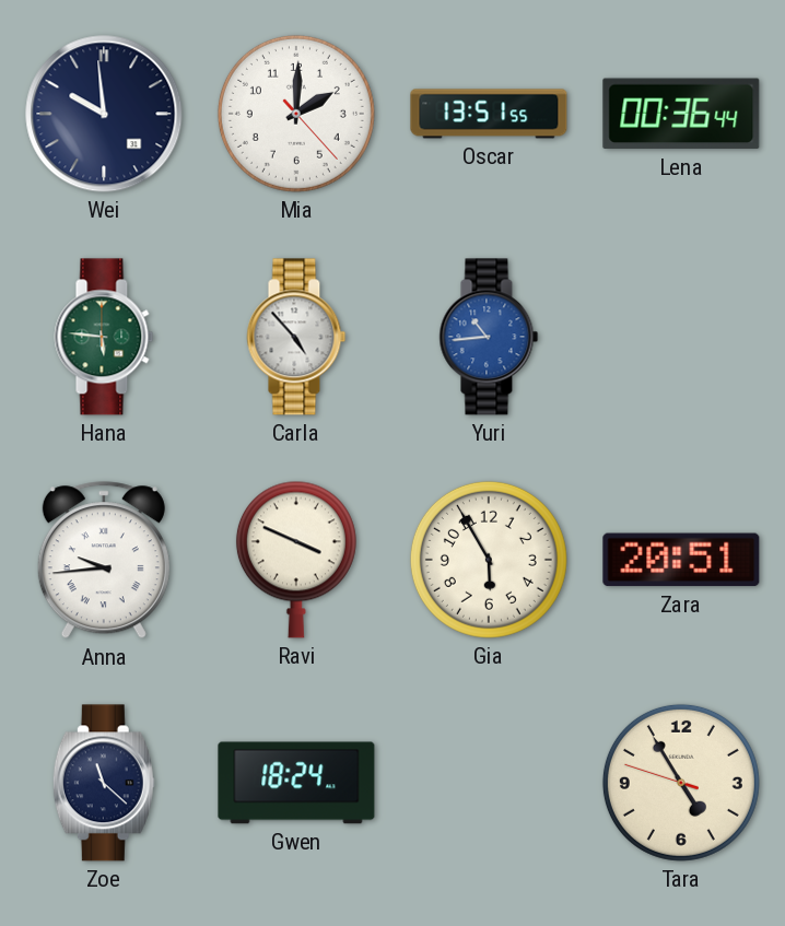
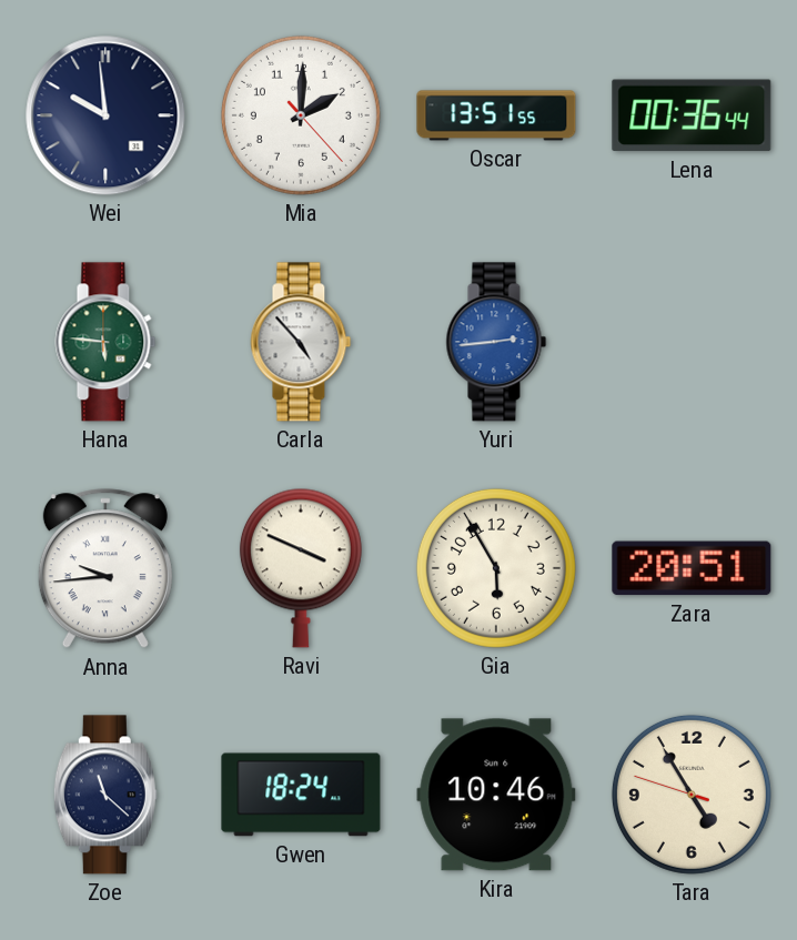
Yuri: 10:44 -> 2:44
Kira: none -> 10:46
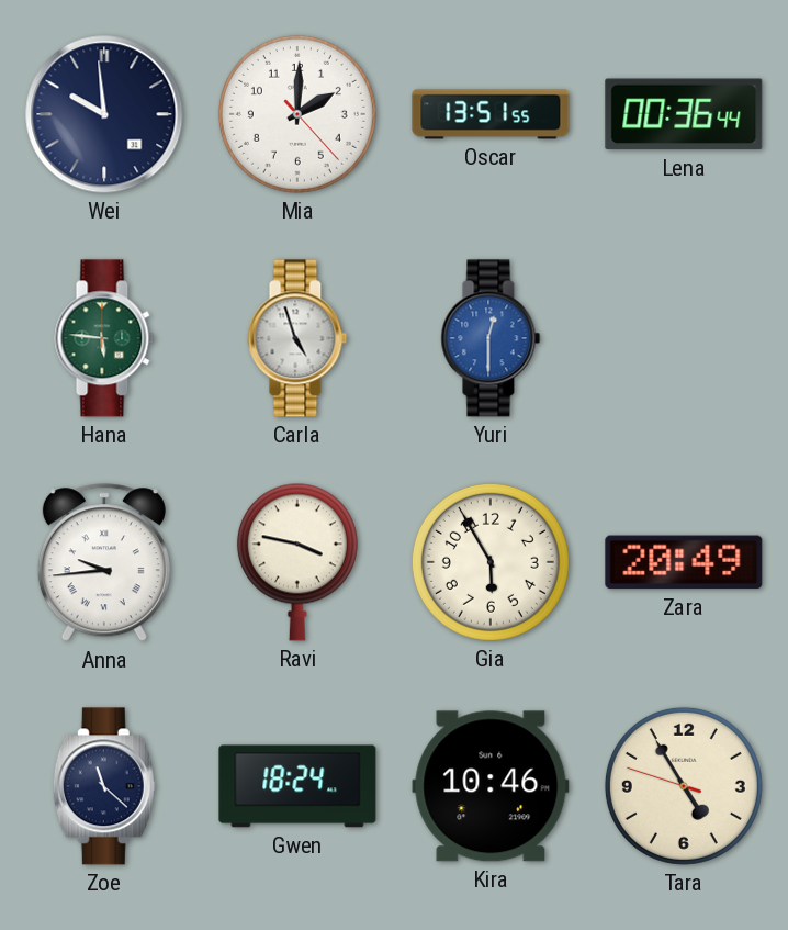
Carla: 4:53 -> 4:57
Yuri: 2:44 -> 12:30
Ravi: 3:49 -> 3:47
Zara: 20:51 -> 20:49
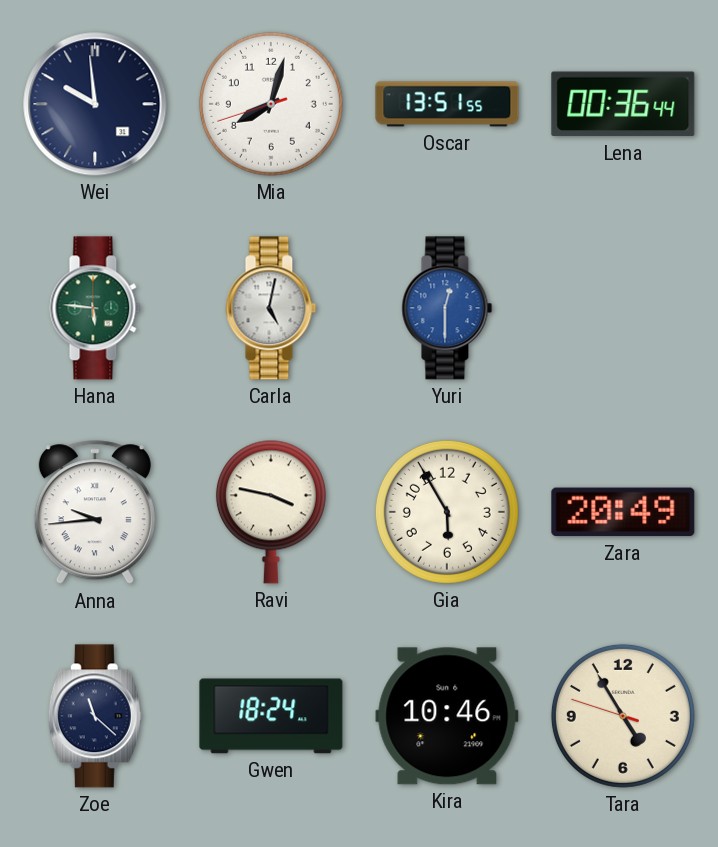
Mia: 2:00 -> 8:02
Carla: 4:57 -> 5:02
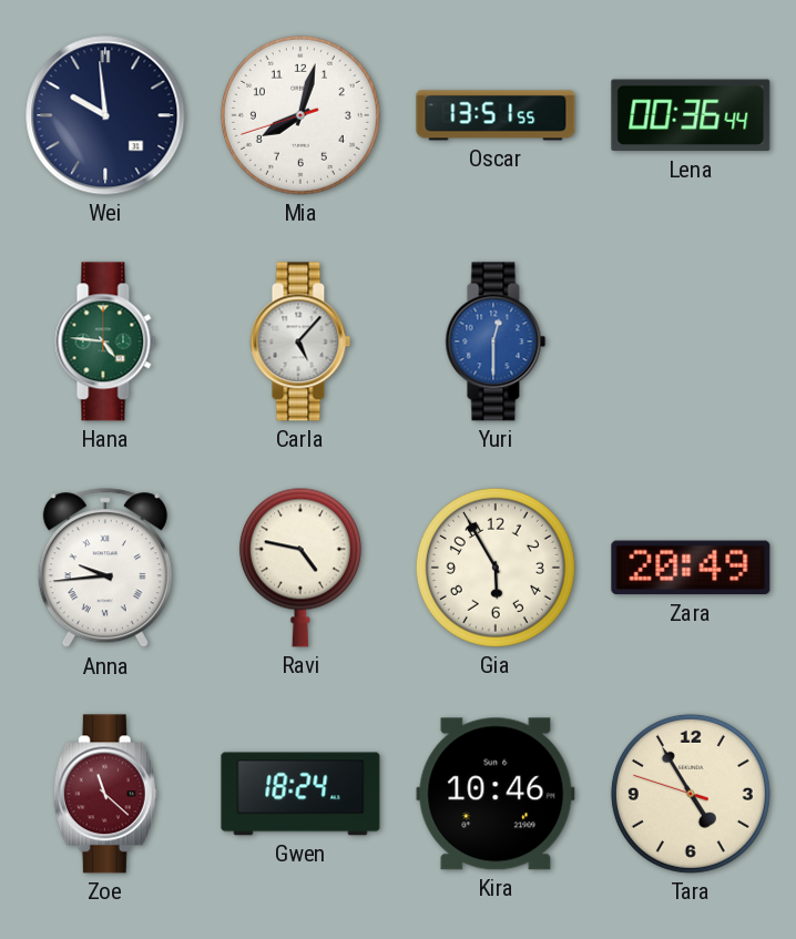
Hana: 5:46 -> 4:46
Carla: 5:02 -> 5:07
Ravi: 3:47 -> 4:47
Zoe dial: navy -> burgundy
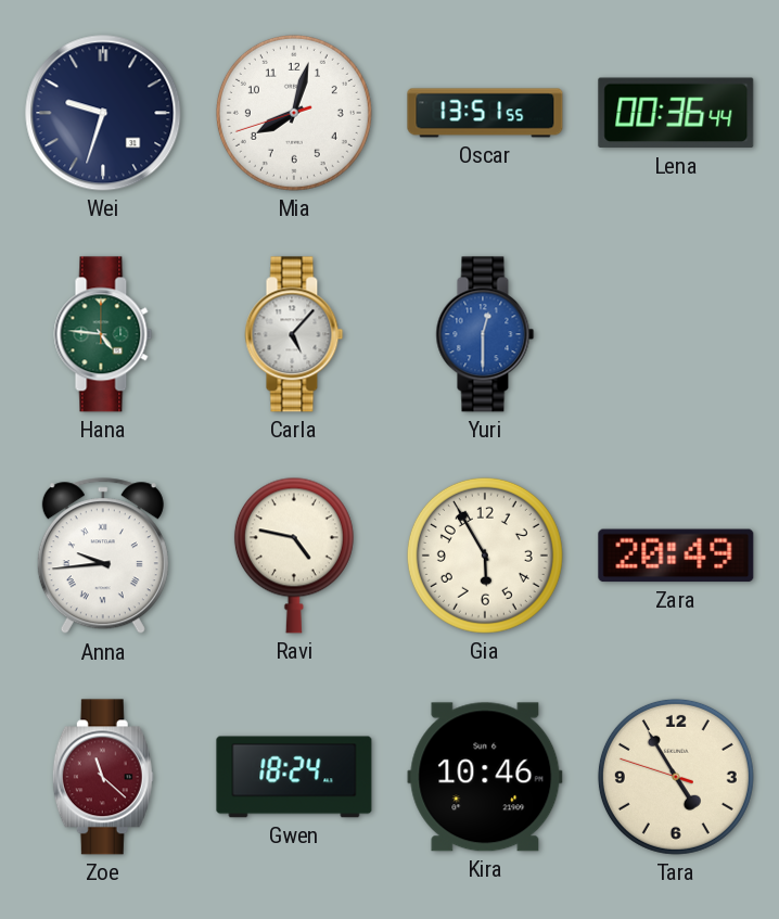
Wei: 9:59 -> 9:33
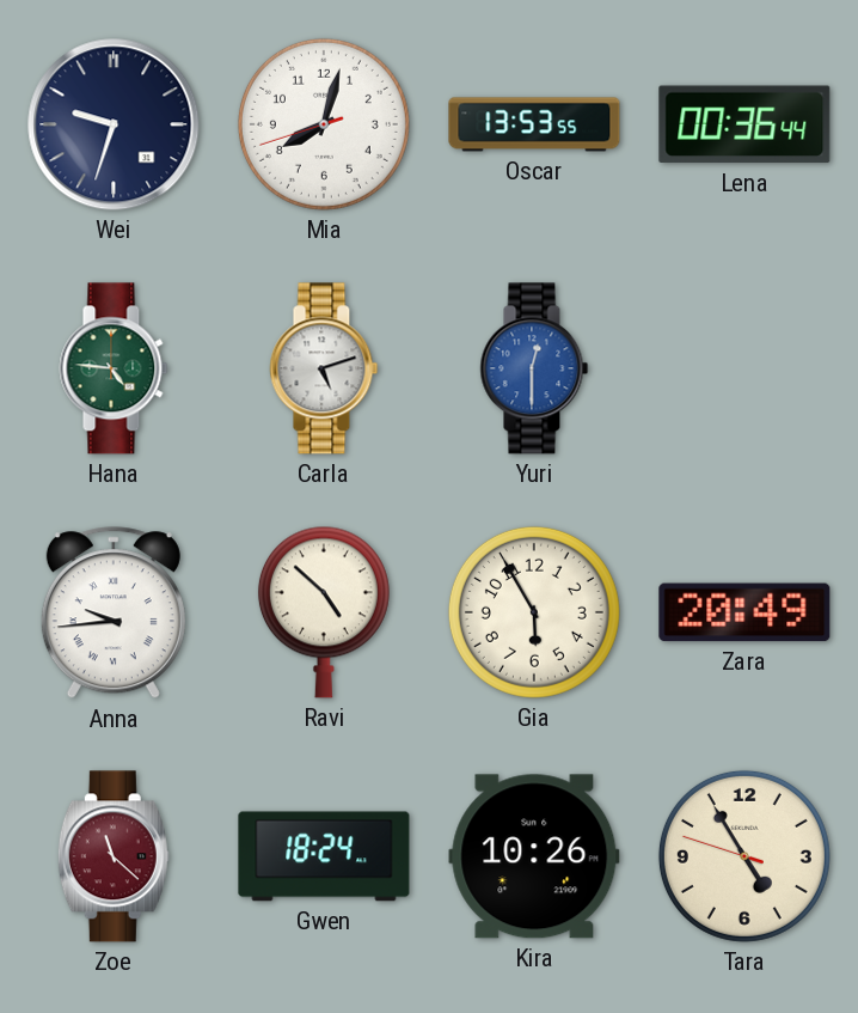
Oscar: 13:51 -> 13:53
Carla: 5:07 -> 5:12
Ravi: 4:47 -> 4:52
Kira: 10:46 -> 10:26
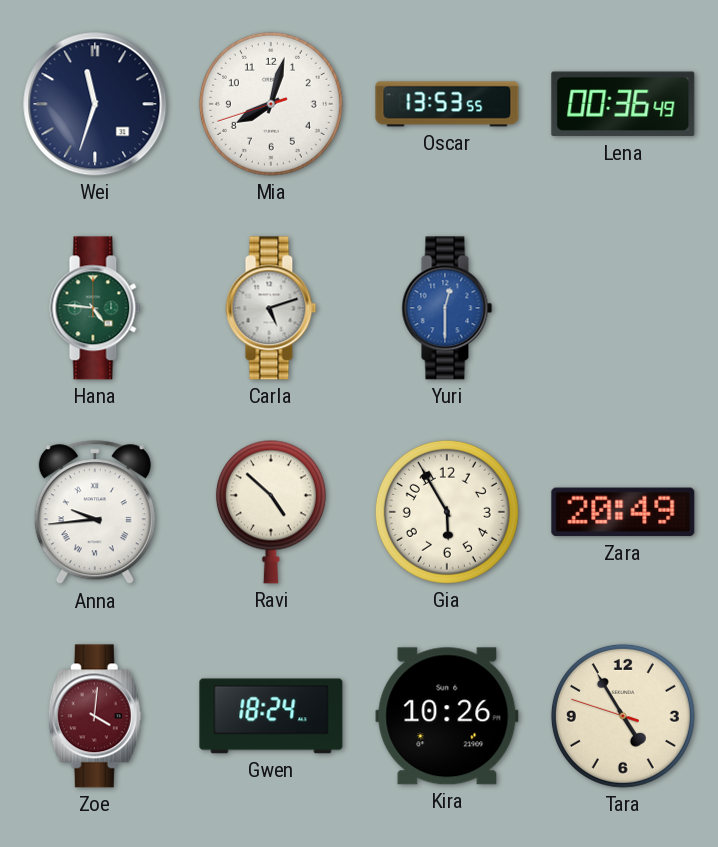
Wei: 9:33 -> 11:33
Lena: 00:36:44 -> 00:36:49
Zoe: 11:22 -> 4:01
